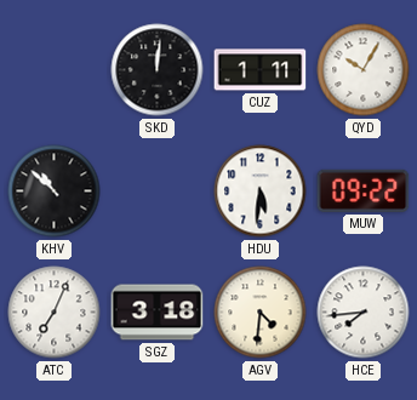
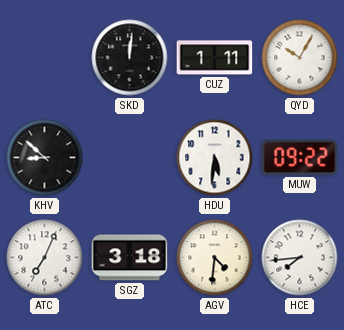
KHV: 10:52 -> 8:52
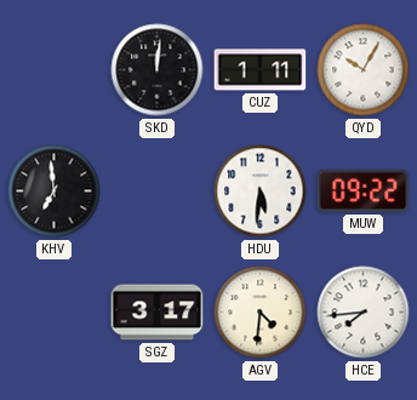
KHV: 8:52 -> 6:59
ATC: 7:04 -> none
SGZ: 3:18 -> 3:17
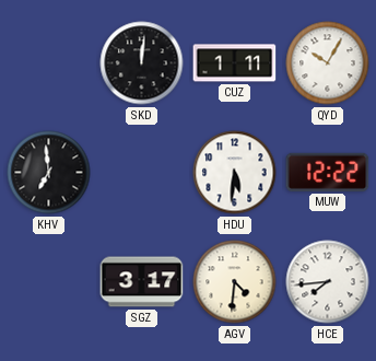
MUW: 09:22 -> 12:22
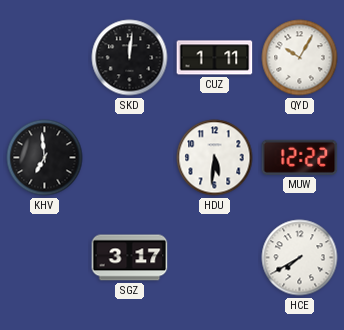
AGV: 4:31 -> none
HCE: 7:44 -> 7:40
